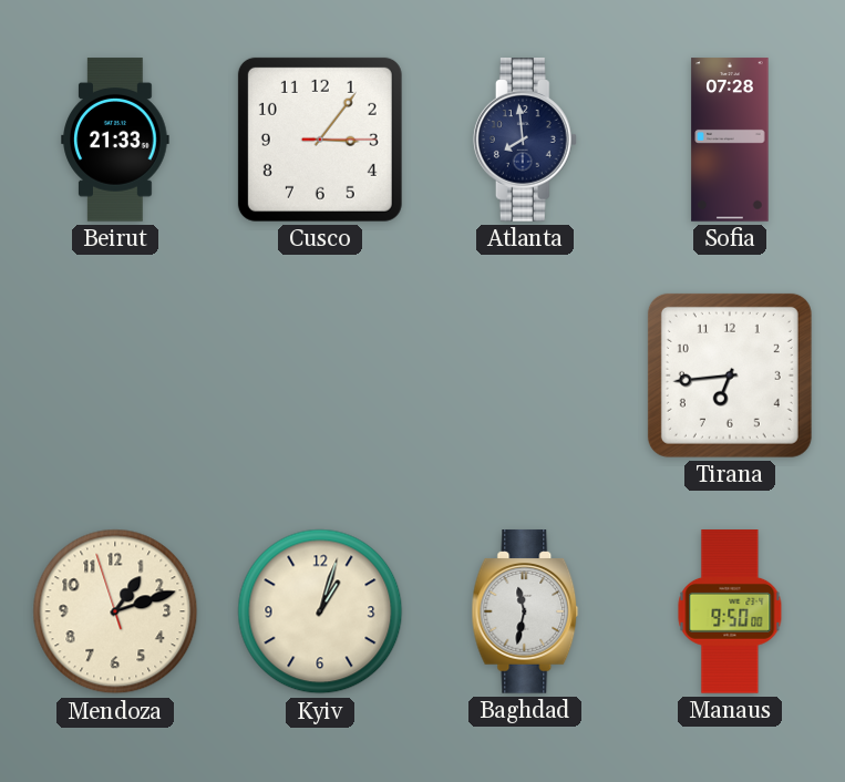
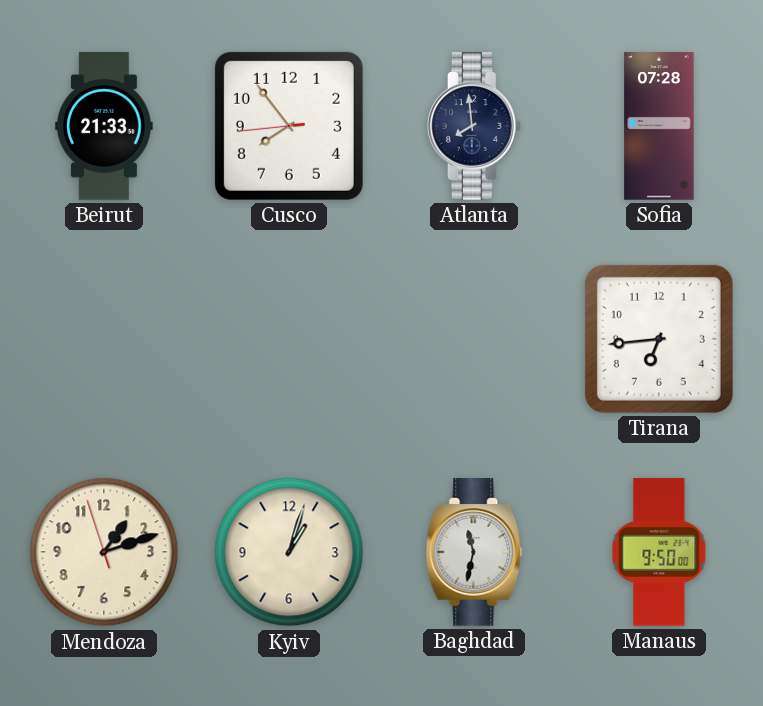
Cusco: 3:06 -> 7:53
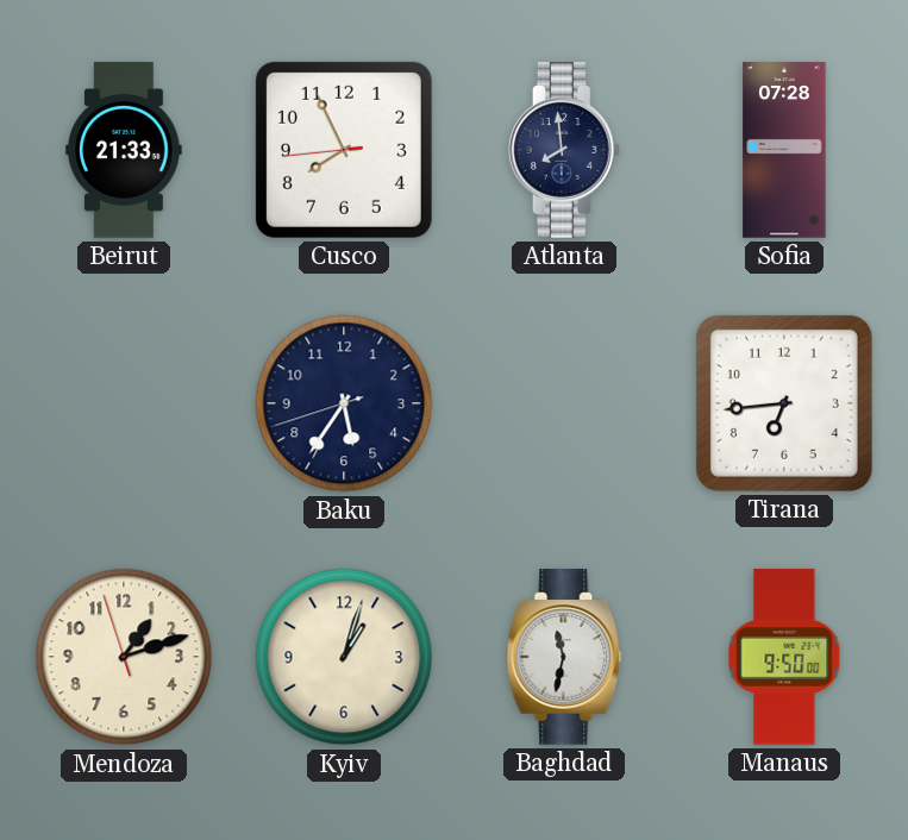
Cusco: 7:53 -> 7:55
Baku: none -> 5:35
